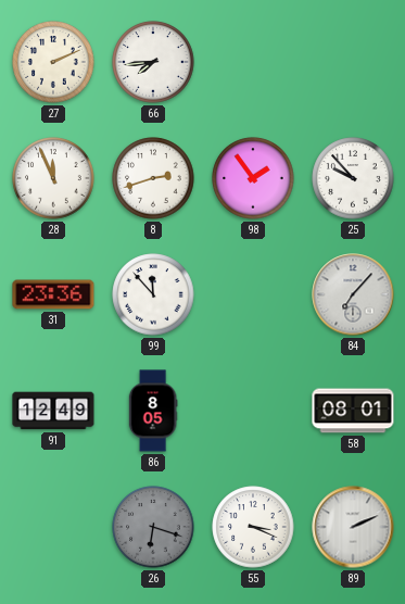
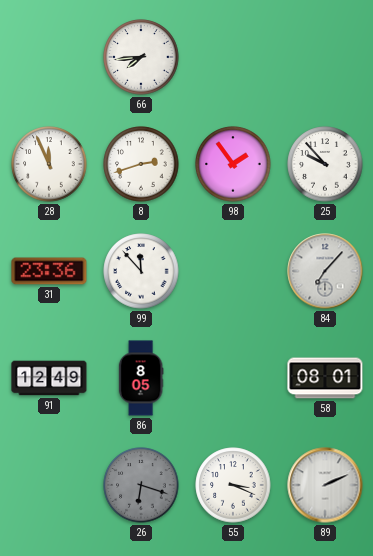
27: 2:11 -> none
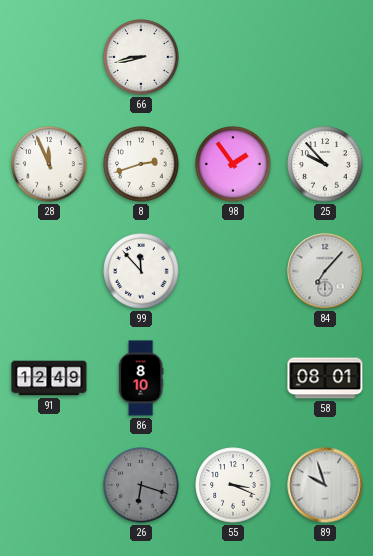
66: 7:44 -> 8:43
31: 23:36 -> none
86: 8:05 -> 8:10
89: 2:11 -> 9:57
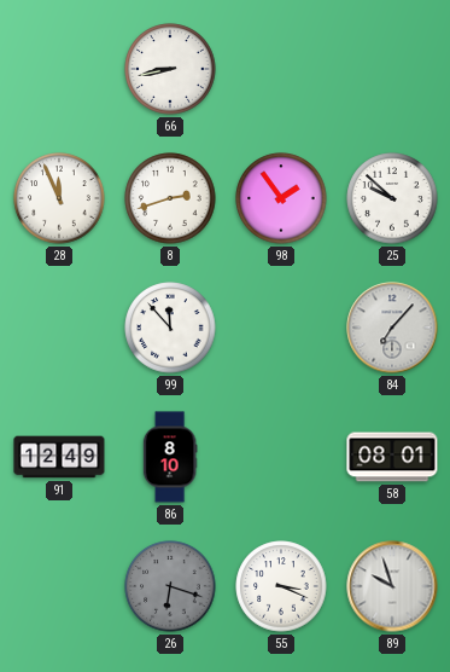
25: 9:53 -> 9:52
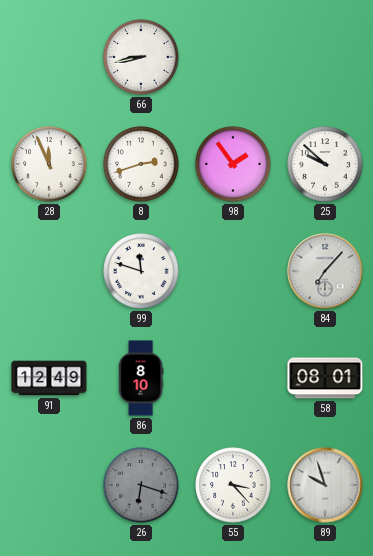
99: 11:53 -> 11:48
55: 3:19 -> 3:23
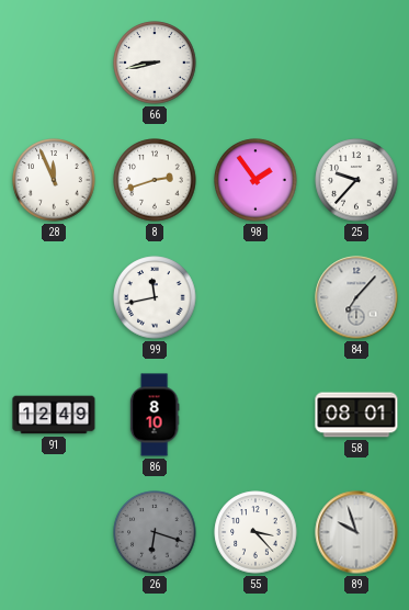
25: 9:52 -> 9:37
99: 11:48 -> 11:43
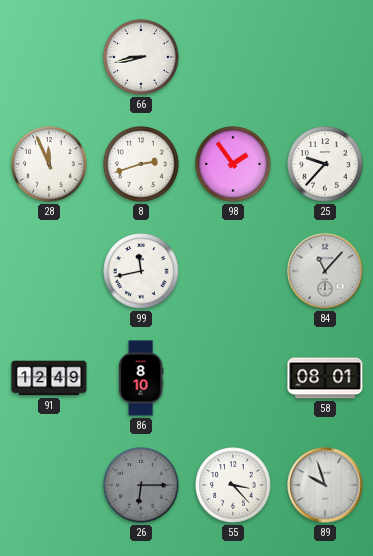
84: 7:07 -> 11:07
26: 6:18 -> 6:15
